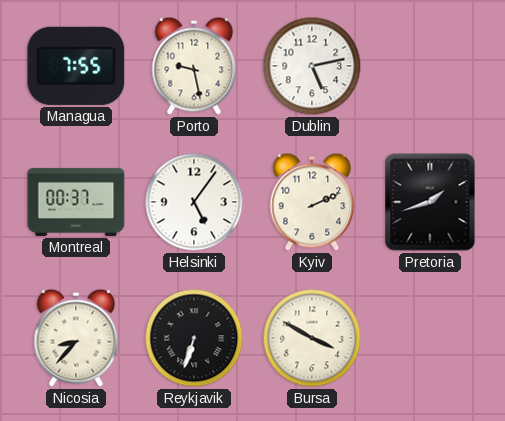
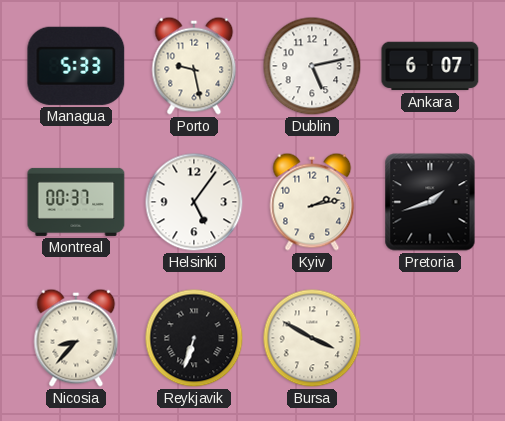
Managua: 7:55 -> 5:33
Ankara: none -> 6:07
Kyiv: 2:11 -> 2:13
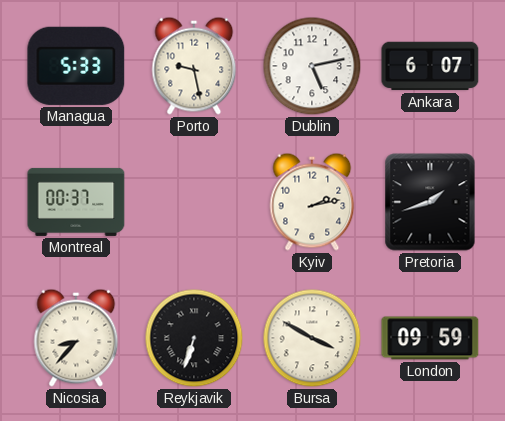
Helsinki: 5:06 -> none
London: none -> 09:59
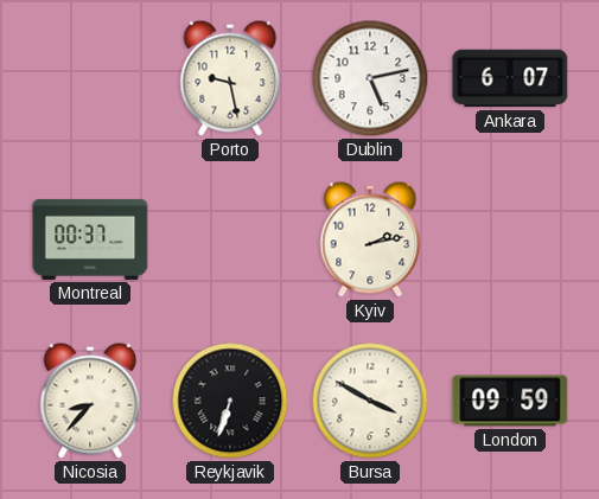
Managua: 5:33 -> none
Pretoria: 1:42 -> none
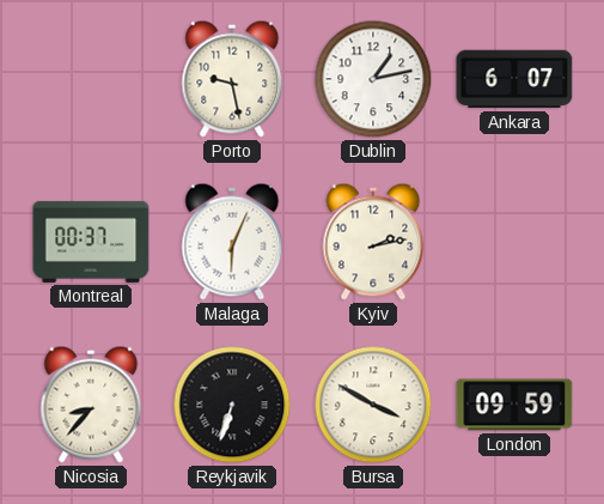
Dublin: 5:13 -> 1:13
Malaga: none -> 6:04
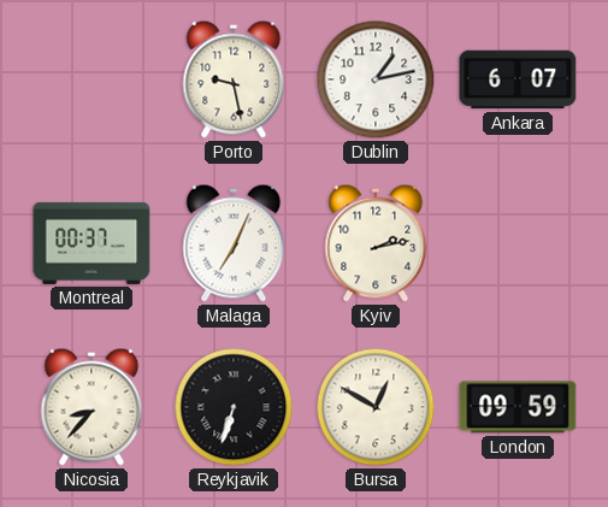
Malaga: 6:04 -> 7:04
Bursa: 3:50 -> 12:50
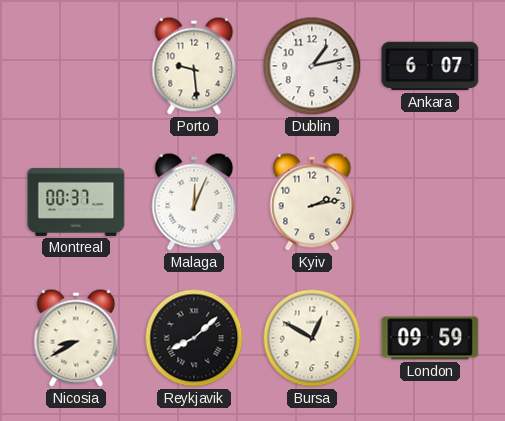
Porto: 9:28 -> 9:29
Malaga: 7:04 -> 12:04
Nicosia: 8:37 -> 8:40
Reykjavik: 6:33 -> 8:08
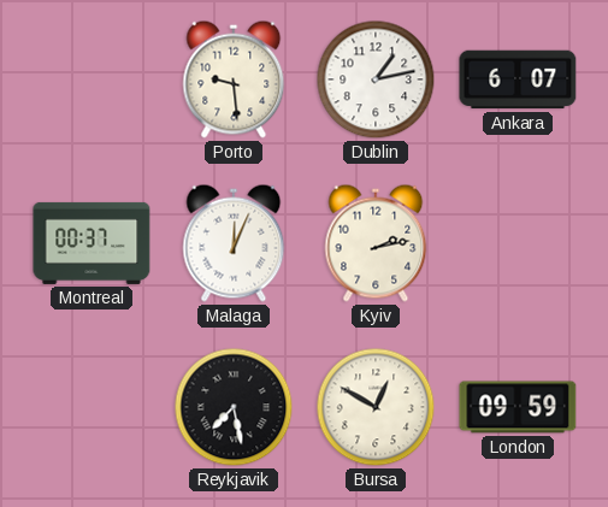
Nicosia: 8:40 -> none
Reykjavik: 8:08 -> 7:28
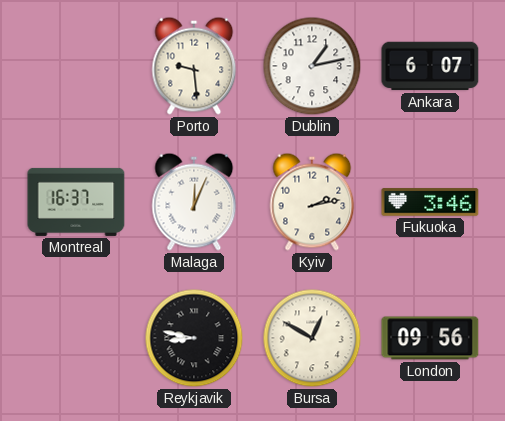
Montreal: 00:37 -> 16:37
Fukuoka: none -> 3:46
Reykjavik: 7:28 -> 8:47
London: 09:59 -> 09:56
